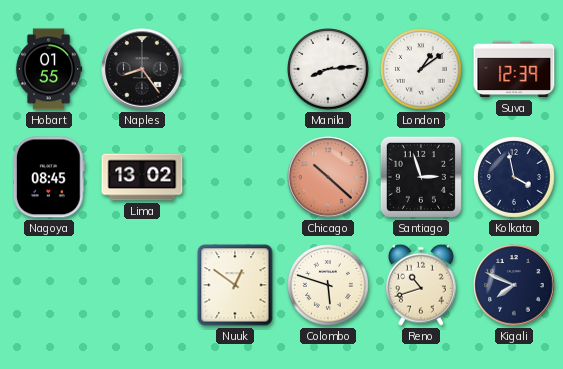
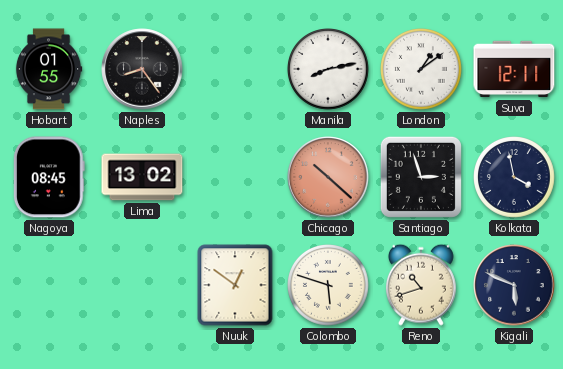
Manila: 8:14 -> 8:13
Suva: 12:39 -> 12:11
Kigali: 7:49 -> 5:49
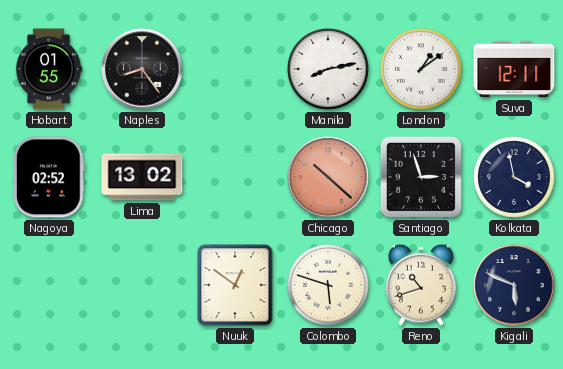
Nagoya: 08:45 -> 02:52
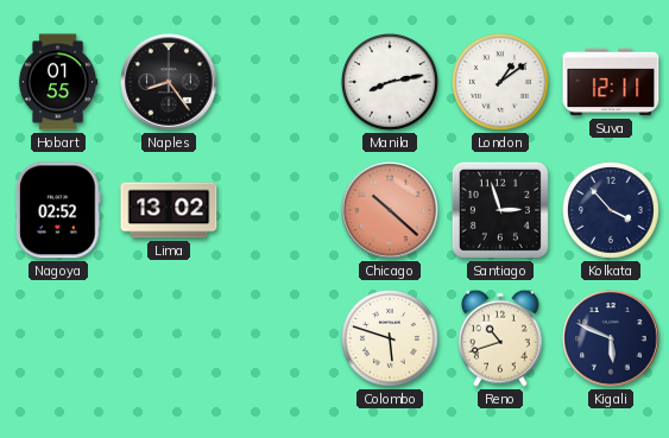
Kolkata: 3:58 -> 3:53
Nuuk: 12:51 -> none
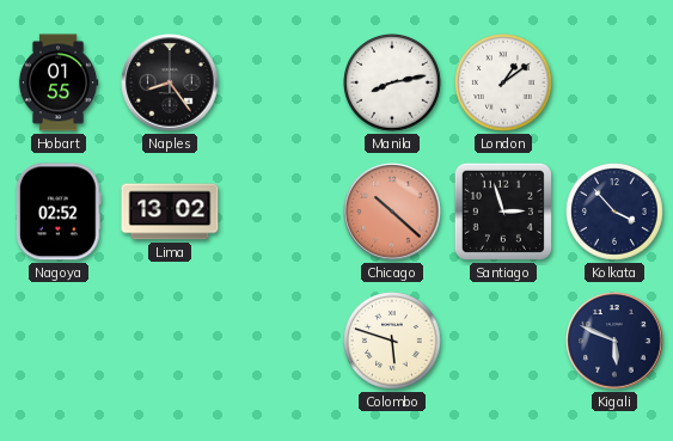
Suva: 12:11 -> none
Reno: 10:42 -> none
